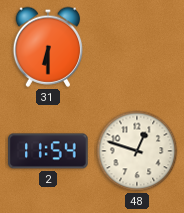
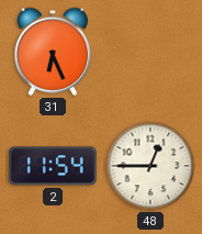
31: 6:30 -> 6:26
48: 12:48 -> 12:45
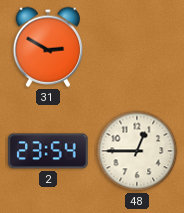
31: 6:26 -> 2:50
2: 11:54 -> 23:54
